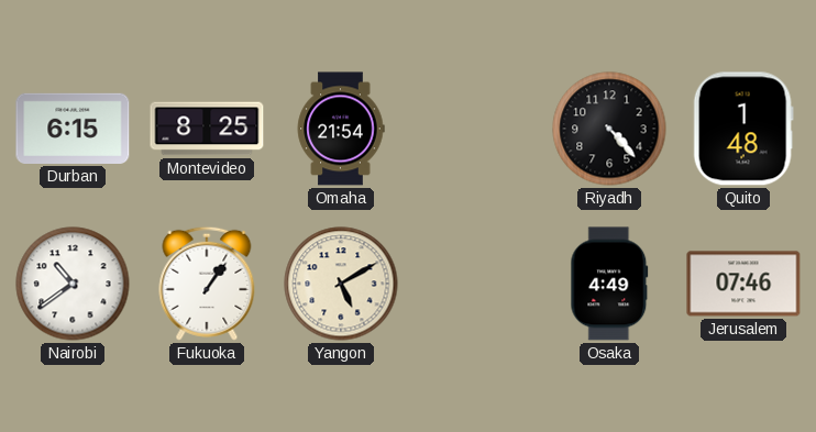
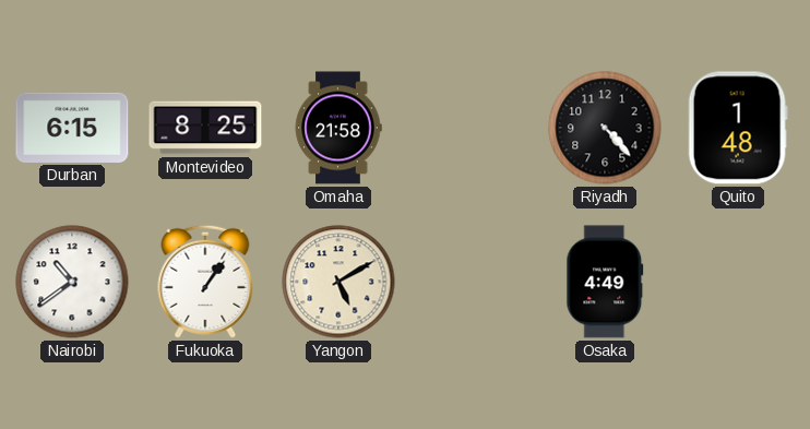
Omaha: 21:54 -> 21:58
Jerusalem: 07:46 -> none
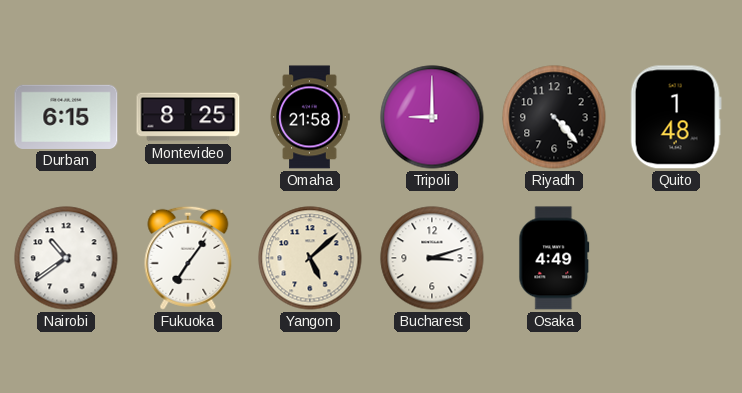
Tripoli: none -> 9:00
Fukuoka: 1:06 -> 7:06
Yangon: 5:10 -> 5:08
Bucharest: none -> 3:12
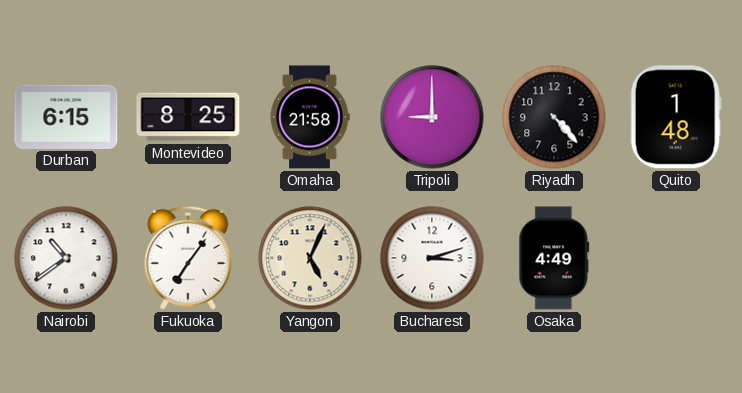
Yangon: 5:08 -> 5:04
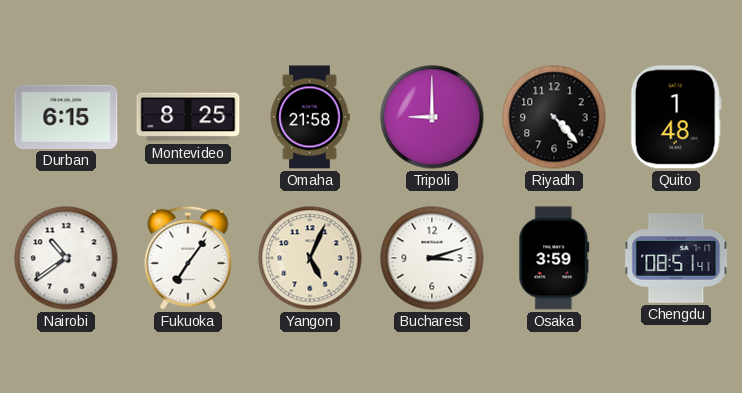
Osaka: 4:49 -> 3:59
Chengdu: none -> 08:51
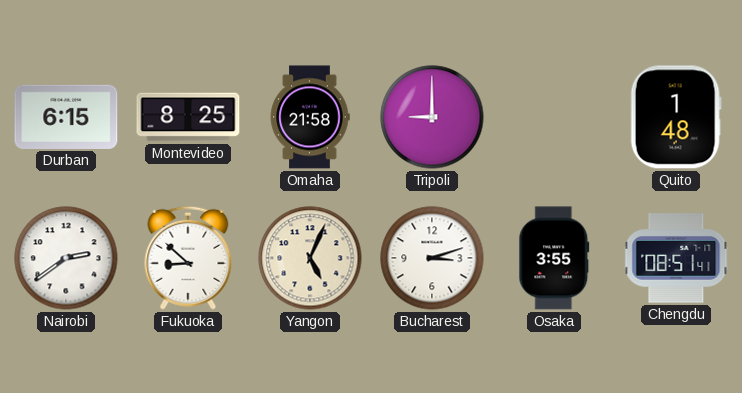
Riyadh: 4:23 -> none
Nairobi: 10:39 -> 2:39
Fukuoka: 7:06 -> 8:52
Osaka: 3:59 -> 3:55
